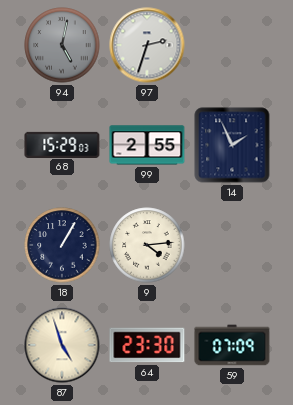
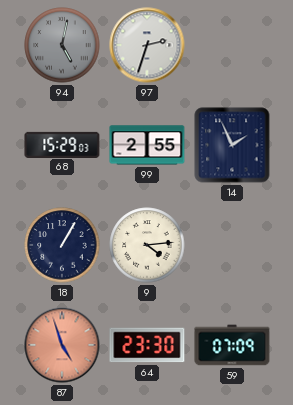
87 dial: cream -> salmon
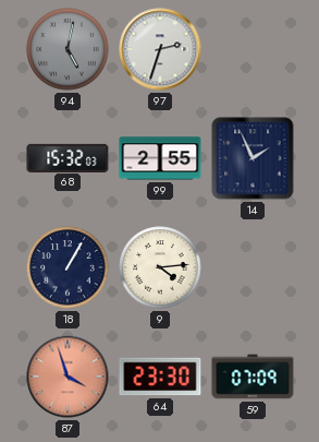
68: 15:29 -> 15:32
87: 4:57 -> 3:57
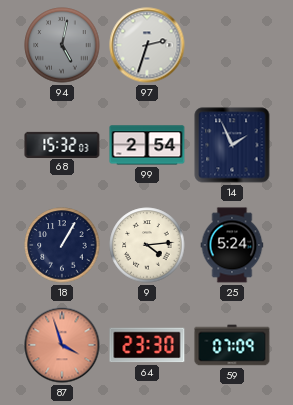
99: 2:55 -> 2:54
25: none -> 5:24
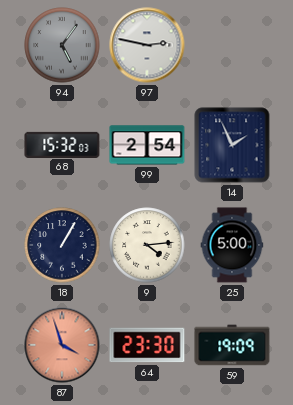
94: 5:02 -> 5:06
97: 2:33 -> 2:47
25: 5:24 -> 5:00
59: 07:09 -> 19:09
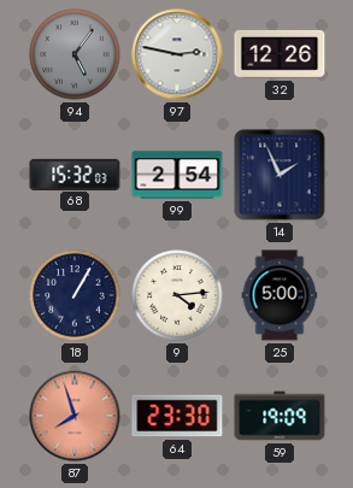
32: none -> 12:26
87: 3:57 -> 7:57
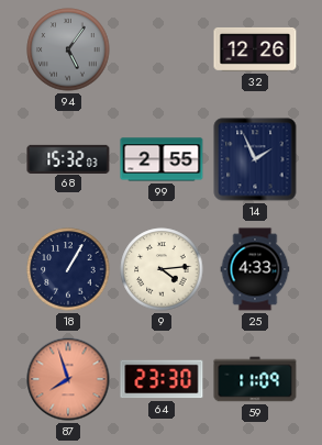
97: 2:47 -> none
99: 2:54 -> 2:55
25: 5:00 -> 4:33
59: 19:09 -> 11:09
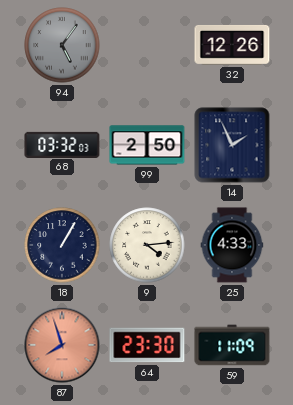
68: 15:32 -> 03:32
99: 2:55 -> 2:50
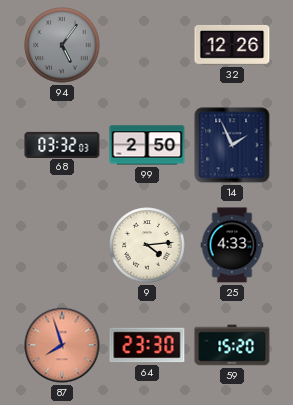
18: 1:05 -> none
59: 11:09 -> 15:20
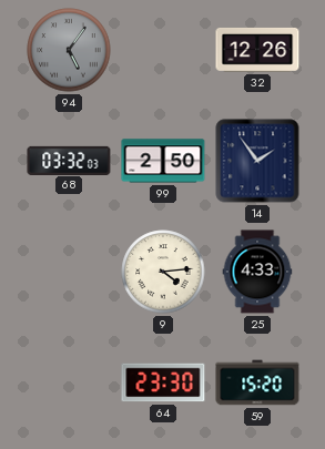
14: 1:56 -> 1:54
87: 7:57 -> none
